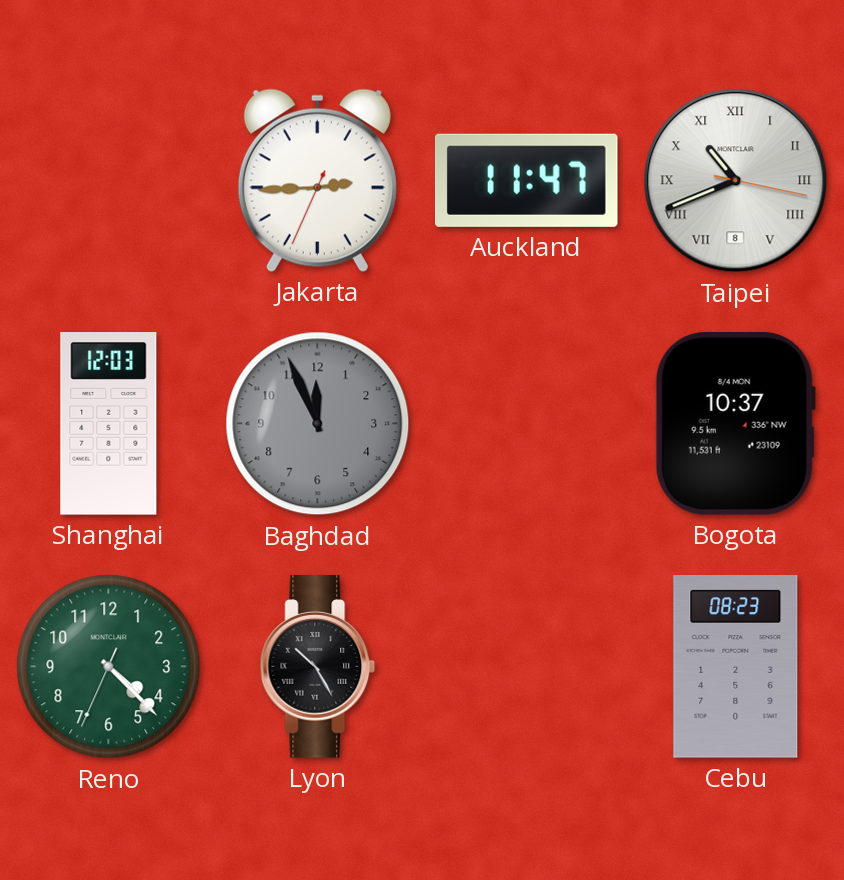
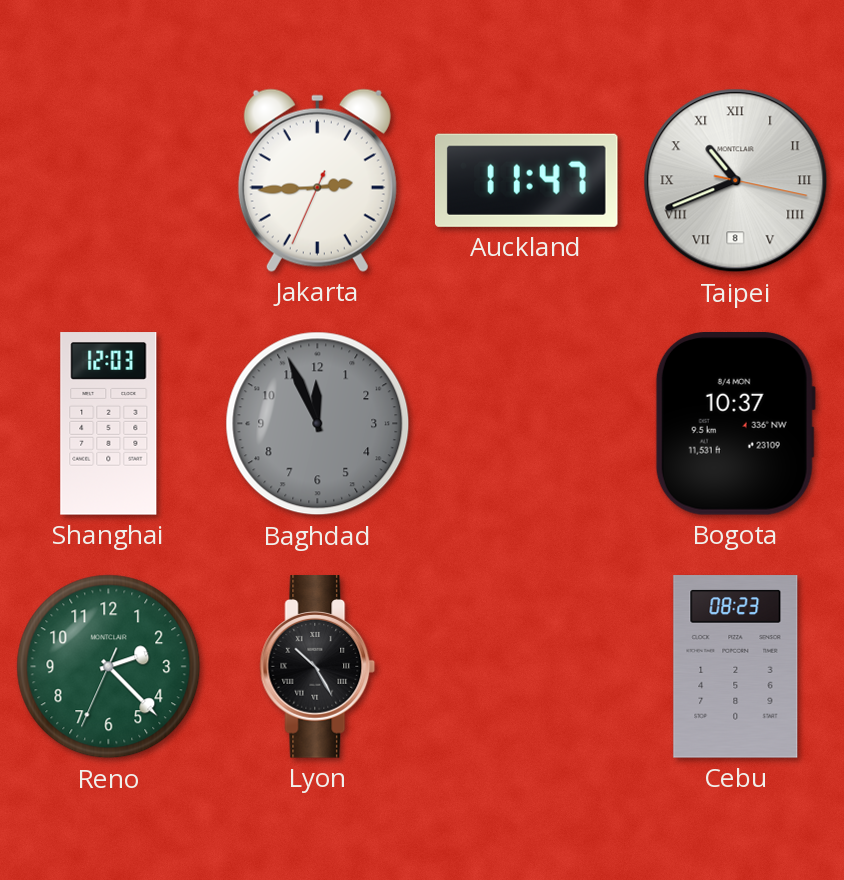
Reno: 4:22 -> 2:22
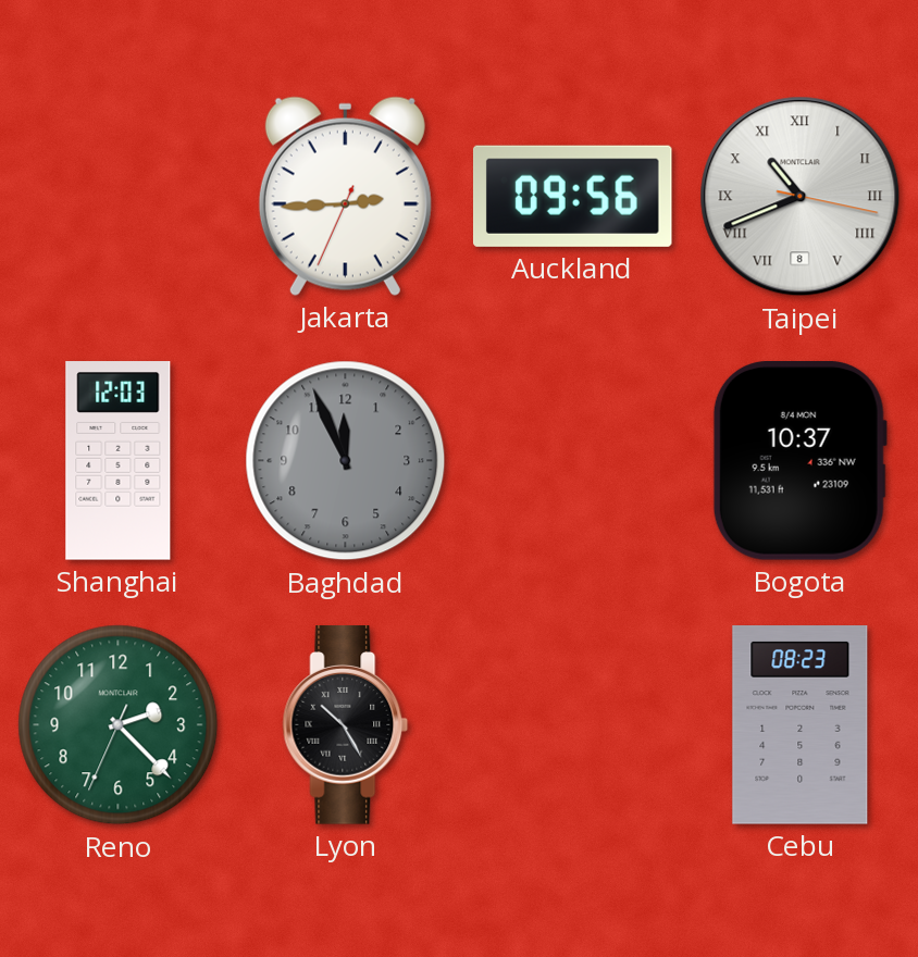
Auckland: 11:47 -> 09:56
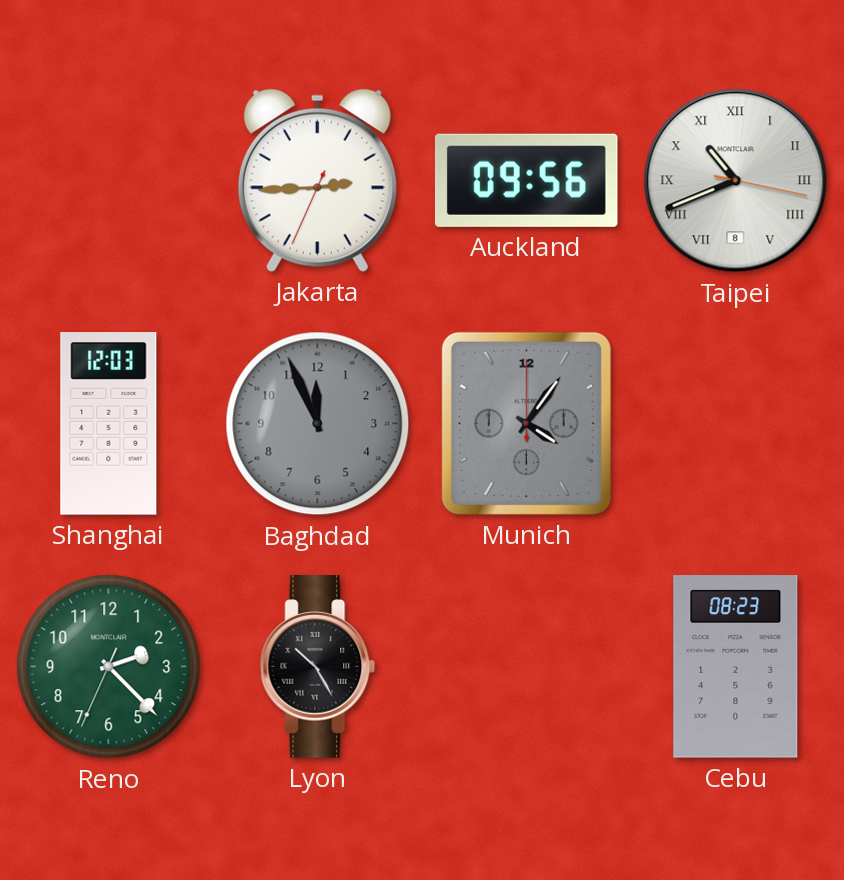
Munich: none -> 4:06
Bogota: 10:37 -> none
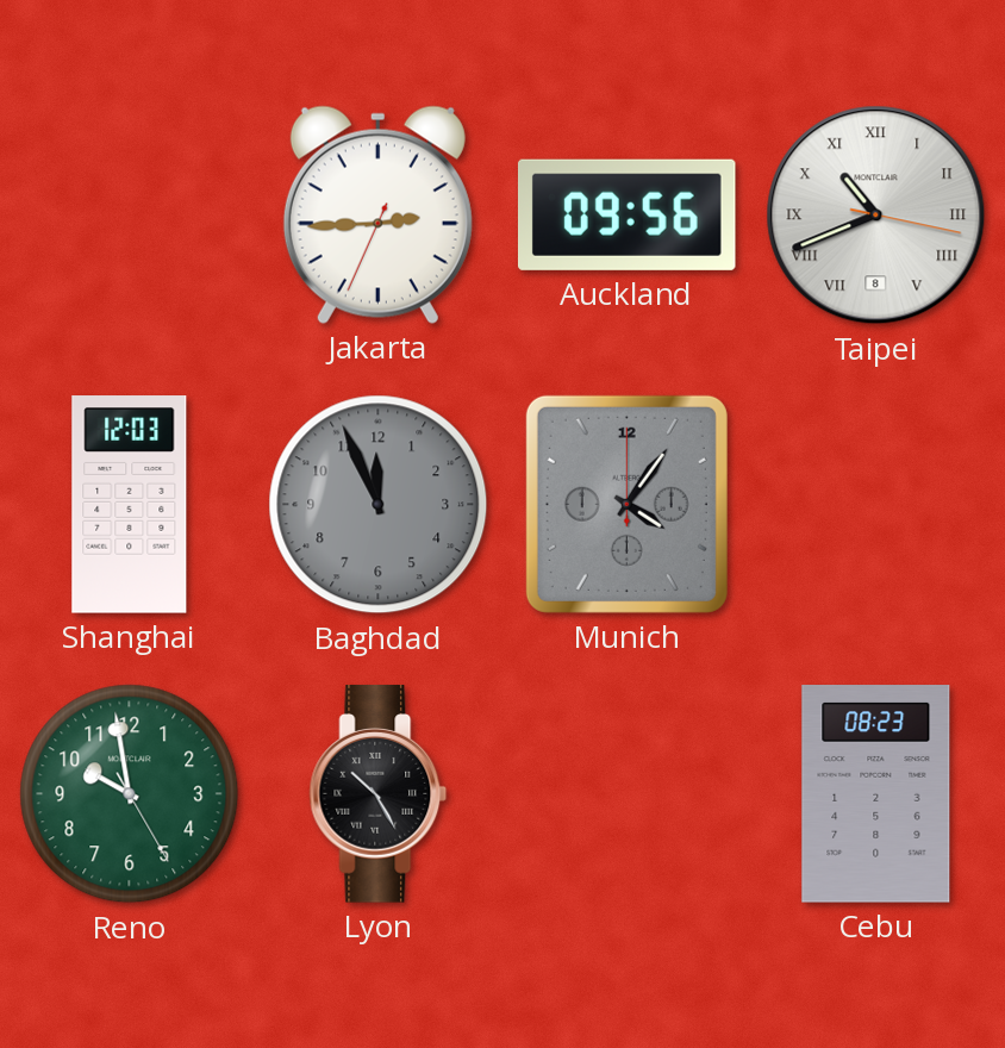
Reno: 2:22 -> 9:58
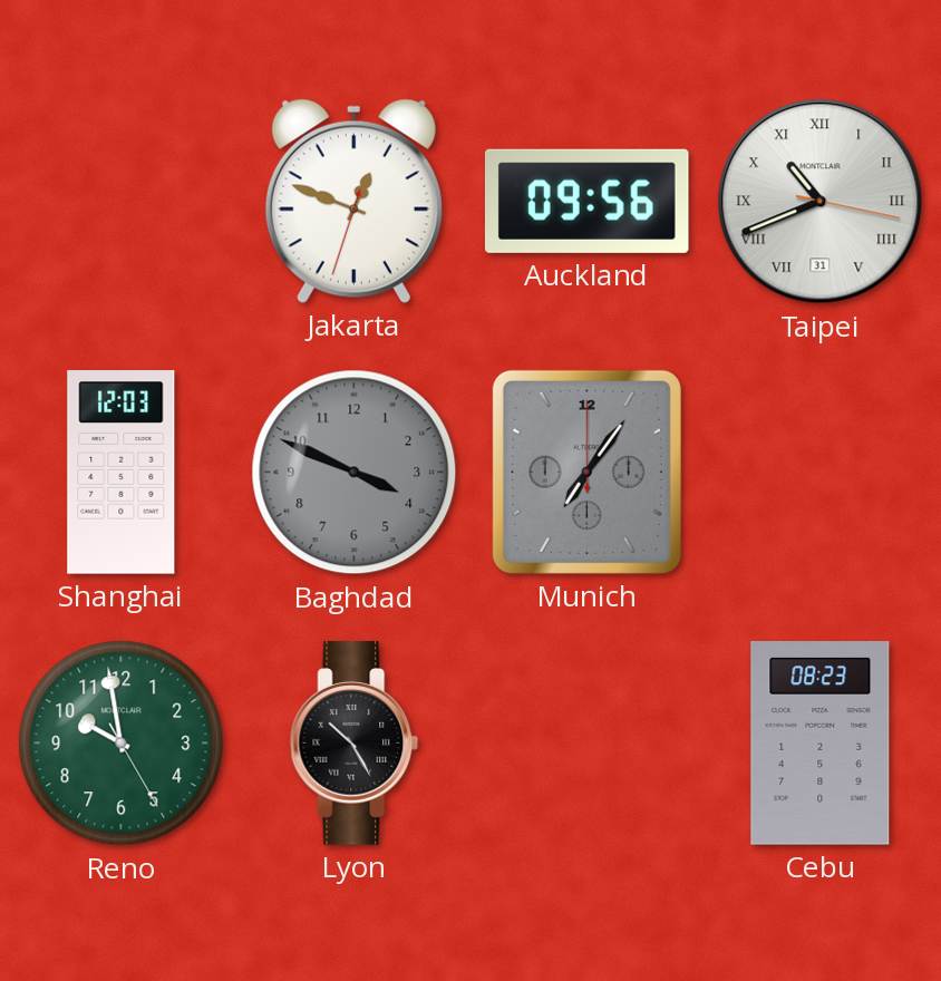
Jakarta: 2:44 -> 12:48
Taipei date: 8 -> 31
Baghdad: 11:56 -> 3:49
Munich: 4:06 -> 7:06
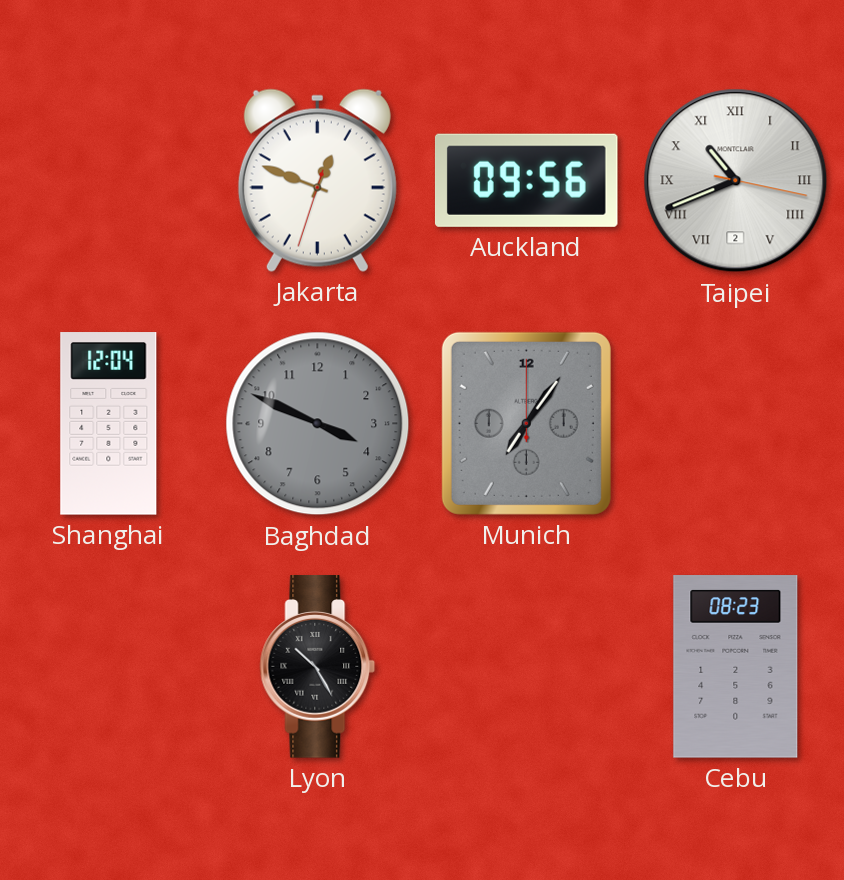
Taipei date: 31 -> 2
Shanghai: 12:03 -> 12:04
Reno: 9:58 -> none
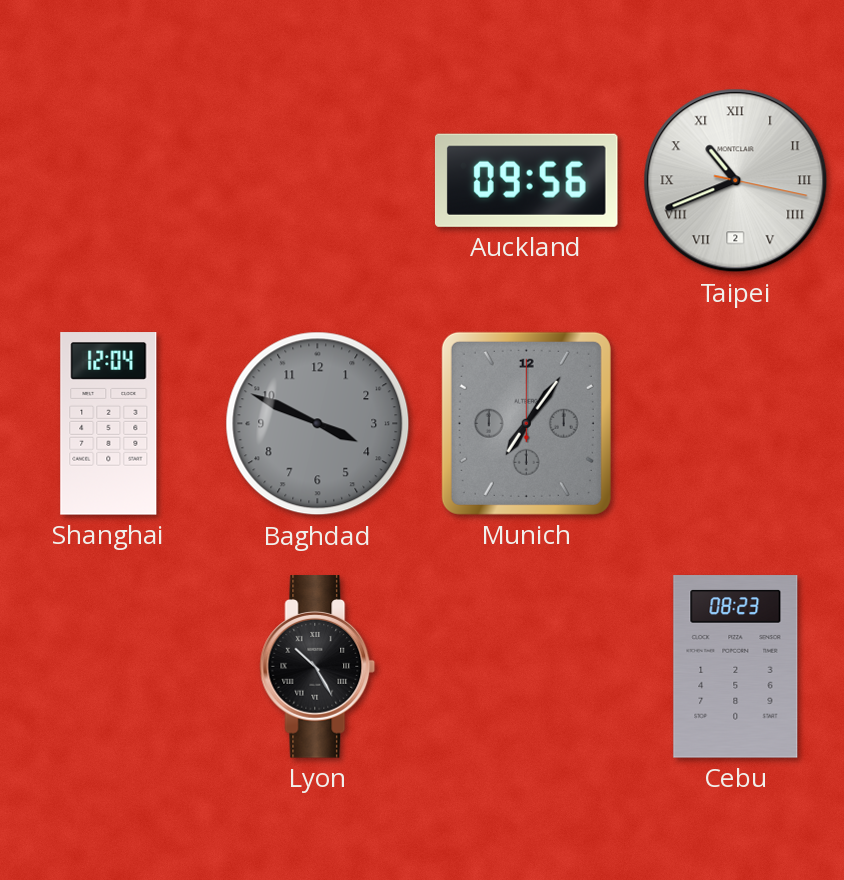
Jakarta: 12:48 -> none
